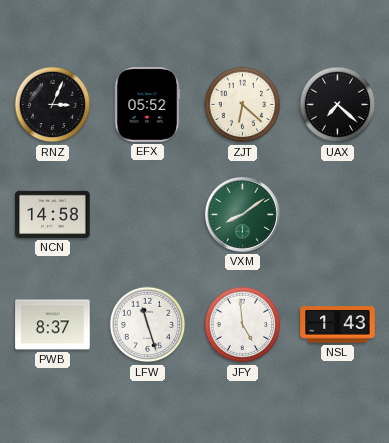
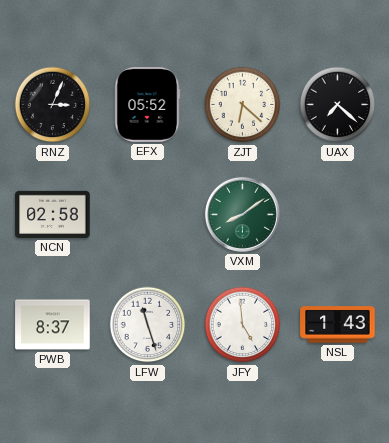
NCN: 14:58 -> 02:58
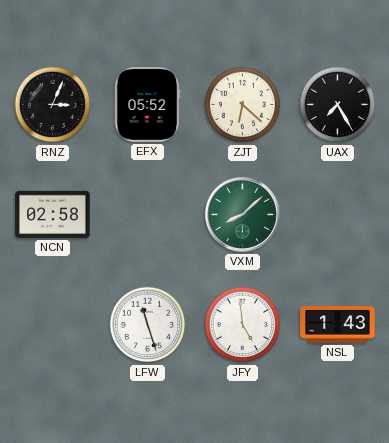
UAX: 7:22 -> 7:25
VXM: 8:09 -> 8:08
PWB: 8:37 -> none
